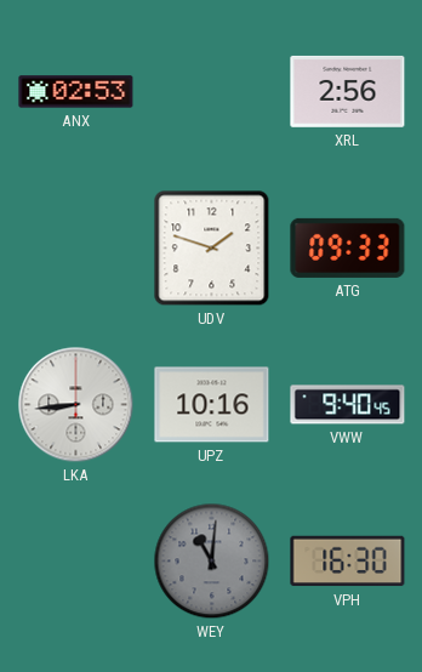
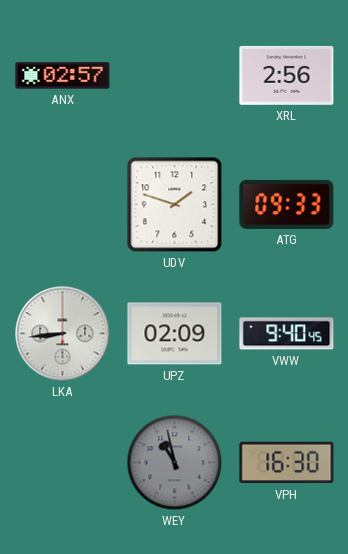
ANX: 02:53 -> 02:57
UPZ: 10:16 -> 02:09
WEY: 11:01 -> 10:58
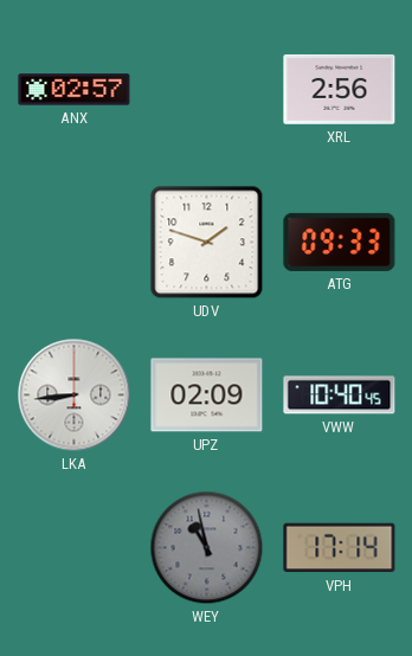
VWW: 9:40 -> 10:40
VPH: 16:30 -> 17:14
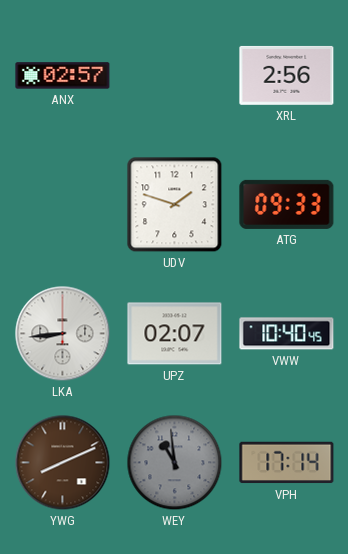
UPZ: 02:09 -> 02:07
YWG: none -> 8:11
WEY: 10:58 -> 10:59
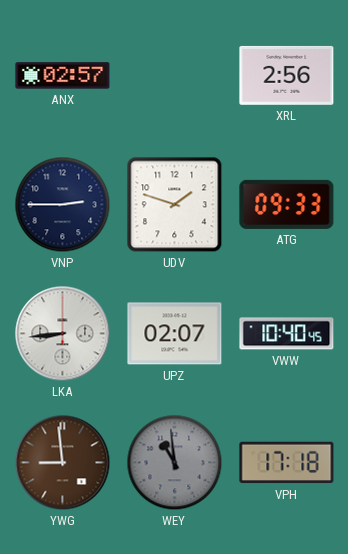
VNP: none -> 2:45
YWG: 8:11 -> 8:59
VPH: 17:14 -> 17:18
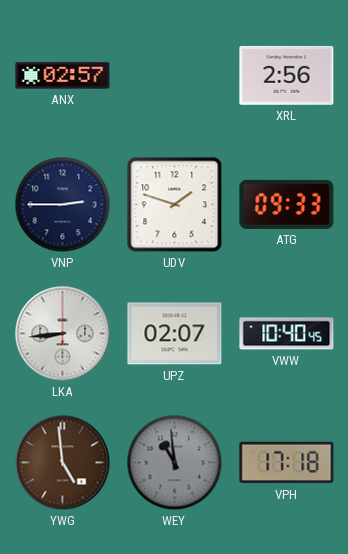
YWG: 8:59 -> 4:59
